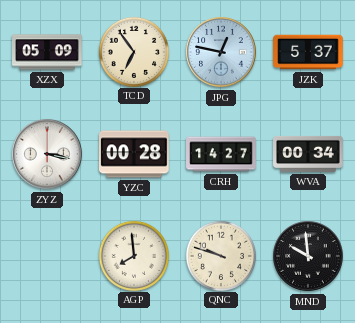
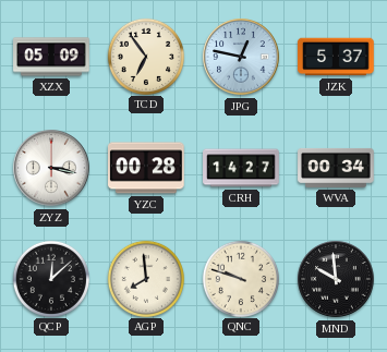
QCP: none -> 12:08
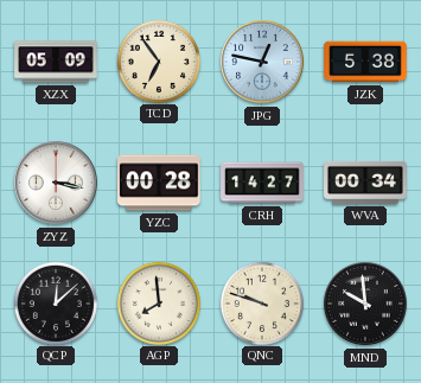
JZK: 5:37 -> 5:38
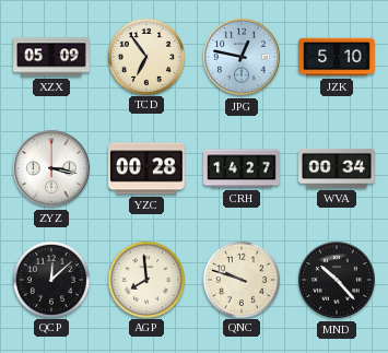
JZK: 5:38 -> 5:10
MND: 9:59 -> 10:23
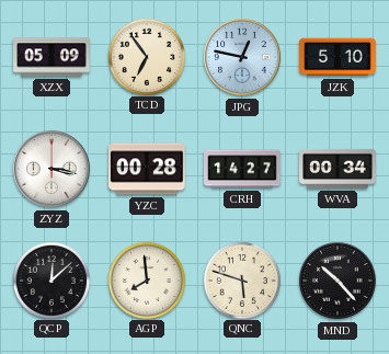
QNC: 9:48 -> 5:48
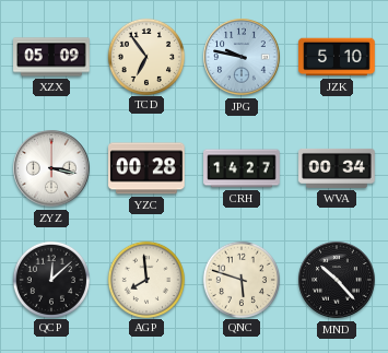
JPG: 12:47 -> 9:47
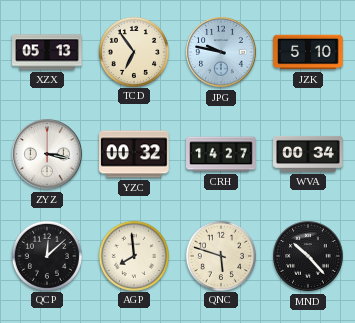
XZX: 05:09 -> 05:13
YZC: 00:28 -> 00:32
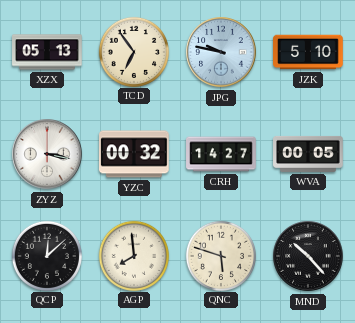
WVA: 00:34 -> 00:05
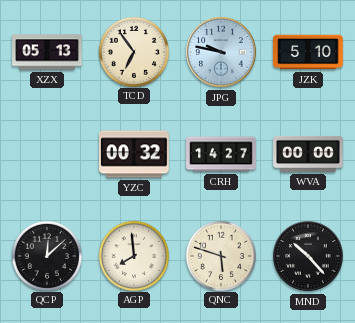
ZYZ: 3:17 -> none
WVA: 00:05 -> 00:00
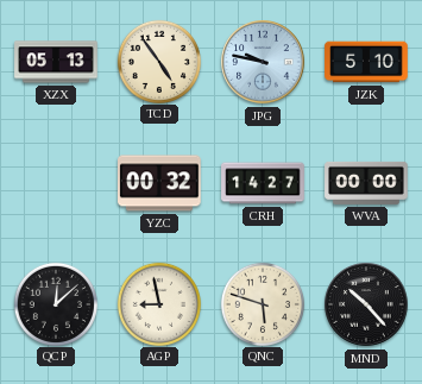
TCD: 6:54 -> 4:54
AGP: 7:59 -> 8:58
